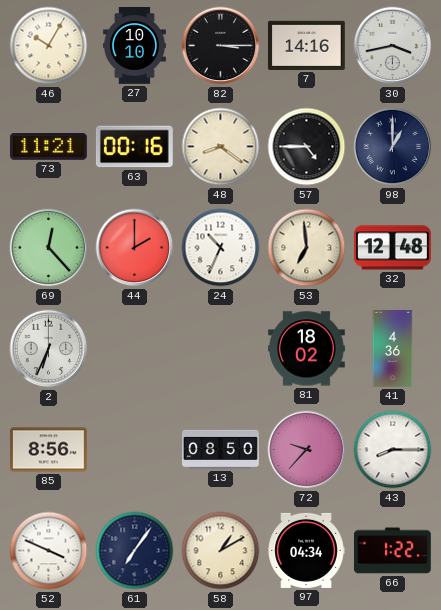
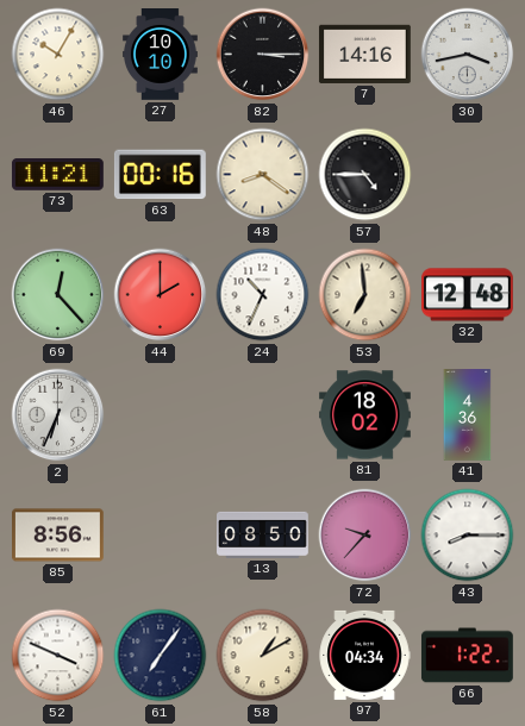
98: 1:00 -> none
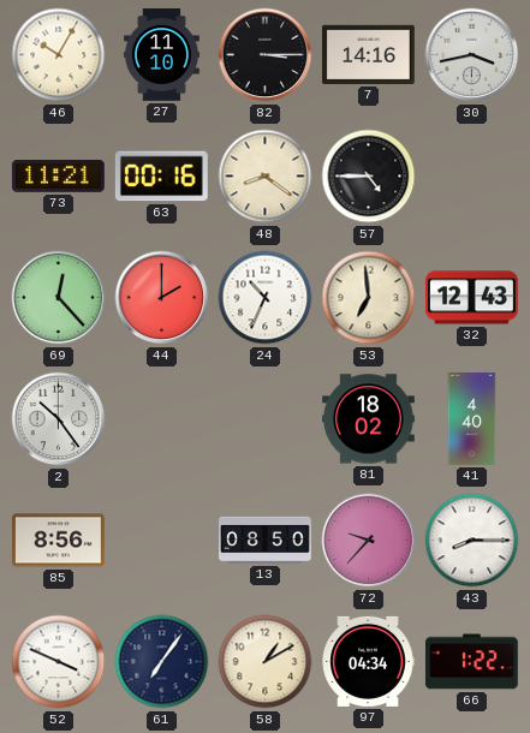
27: 10:10 -> 11:10
32: 12:48 -> 12:43
2: 6:34 -> 10:24
41: 4:36 -> 4:40
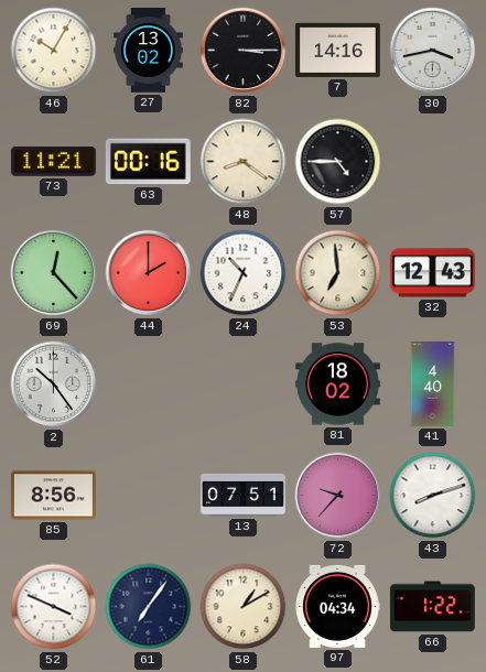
27: 11:10 -> 13:02
13: 08:50 -> 07:51
43: 8:15 -> 8:12
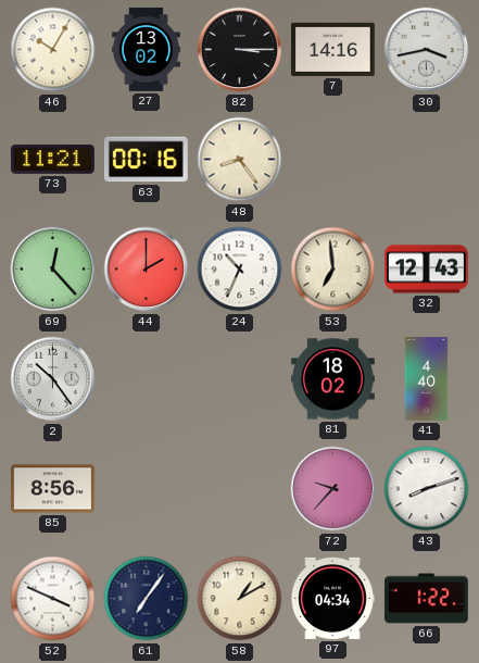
48: 8:21 -> 8:24
57: 4:45 -> none
13: 07:51 -> none
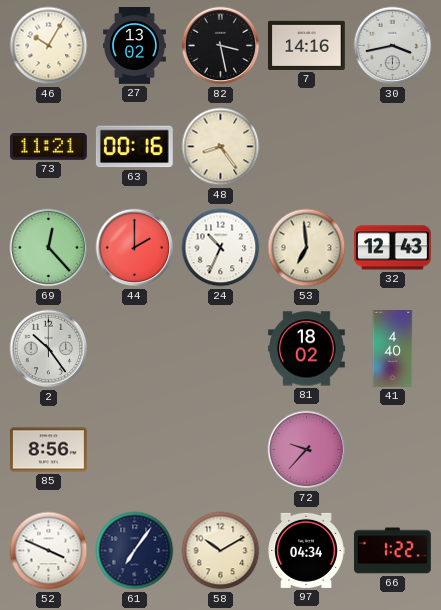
82: 3:15 -> 3:28
43: 8:12 -> none
58: 1:10 -> 10:10
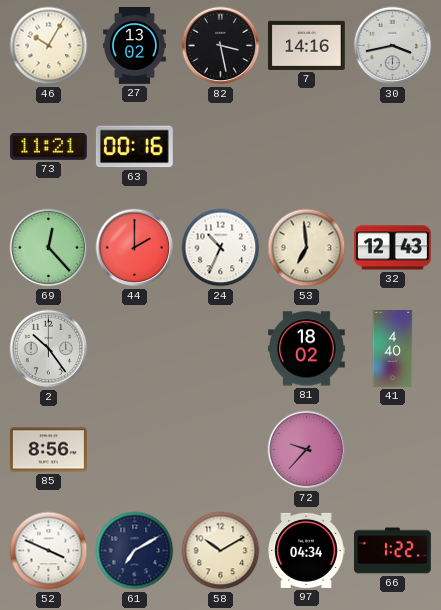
48: 8:24 -> none
61: 7:06 -> 7:10
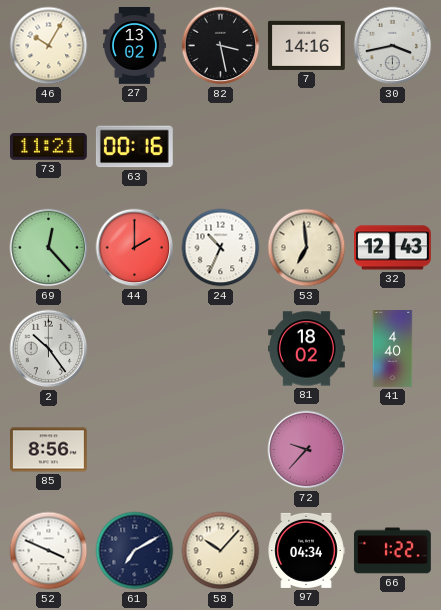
58: 10:10 -> 10:07
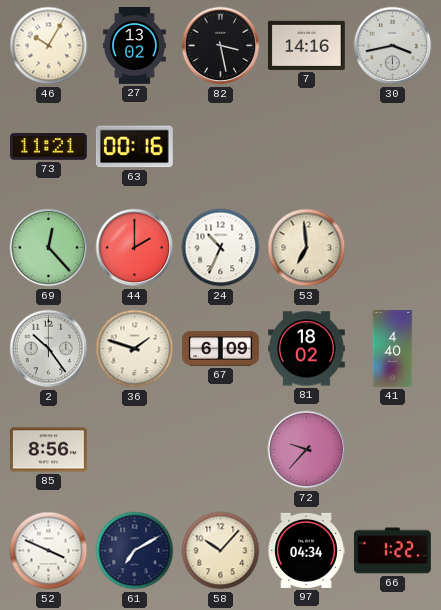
32: 12:43 -> none
36: none -> 1:48
67: none -> 6:09
